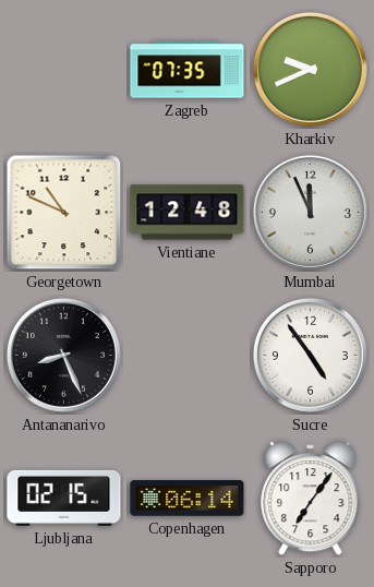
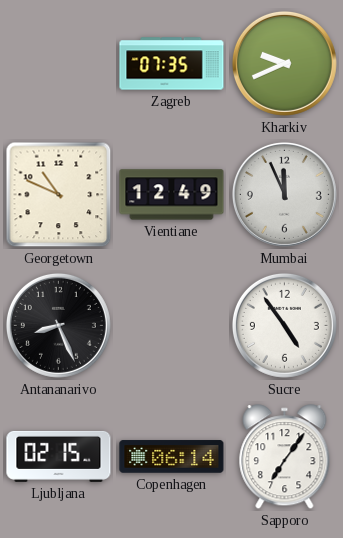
Vientiane: 12:48 -> 12:49
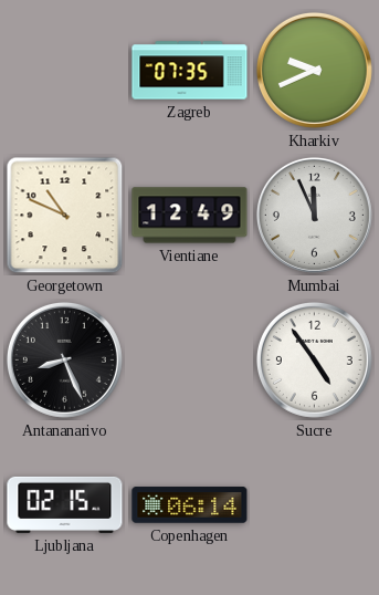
Sapporo: 7:06 -> none
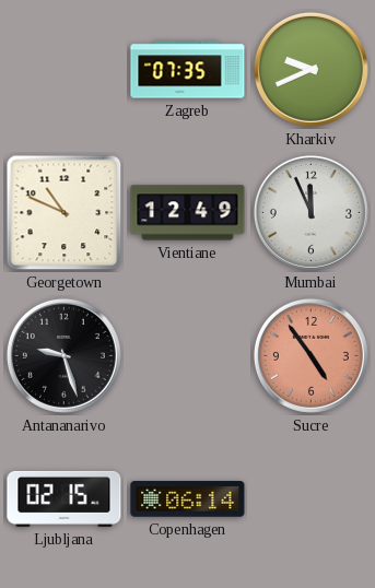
Antananarivo: 8:26 -> 9:27
Sucre dial: white -> salmon
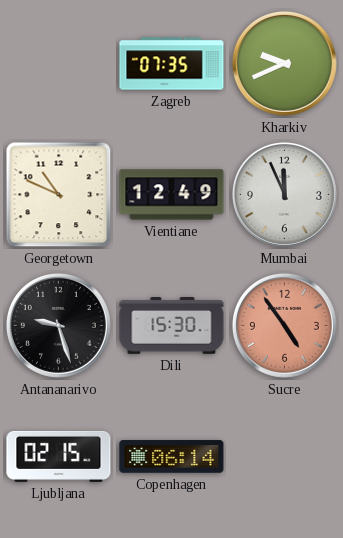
Dili: none -> 15:30
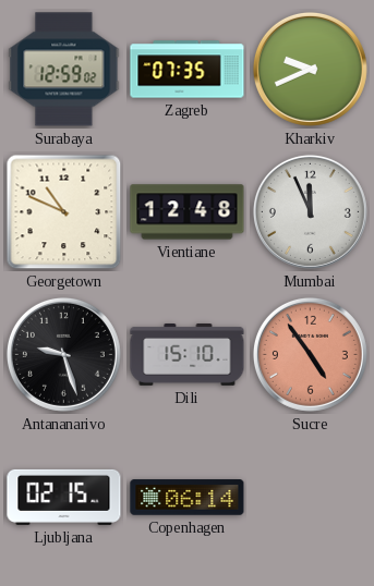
Surabaya: none -> 12:59
Vientiane: 12:49 -> 12:48
Dili: 15:30 -> 15:10
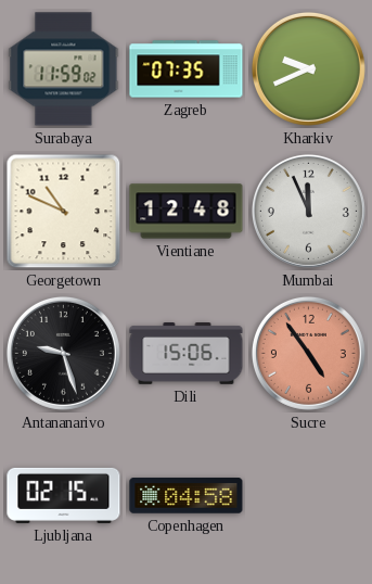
Surabaya: 12:59 -> 11:59
Dili: 15:10 -> 15:06
Copenhagen: 06:14 -> 04:58
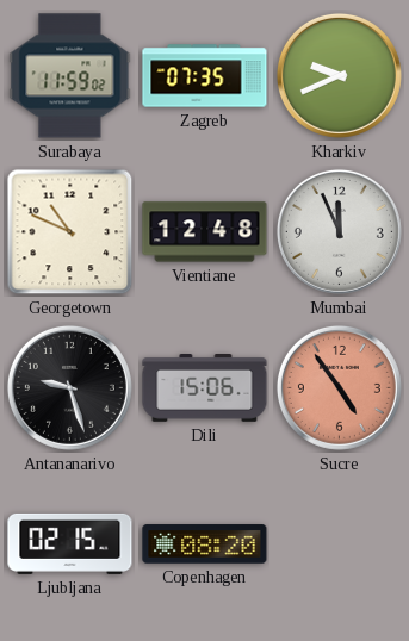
Copenhagen: 04:58 -> 08:20
